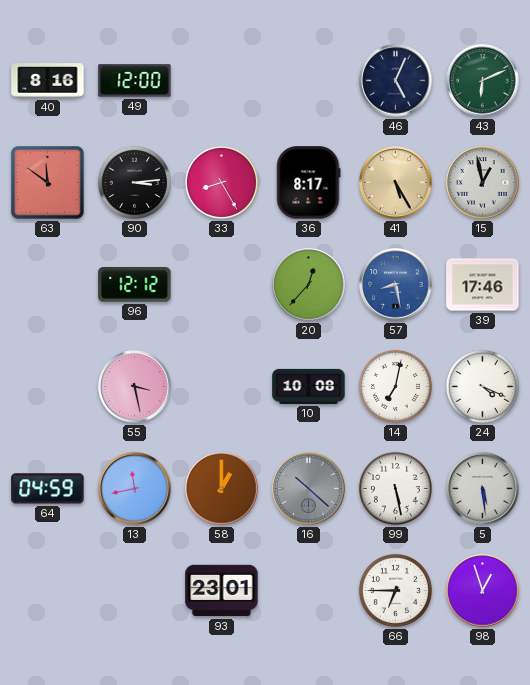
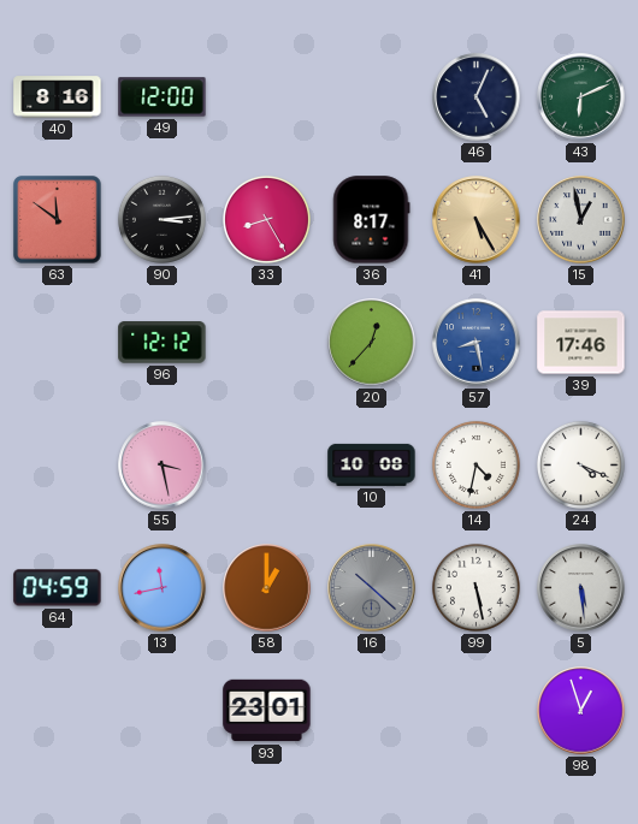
14: 7:02 -> 4:32
66: 6:45 -> none
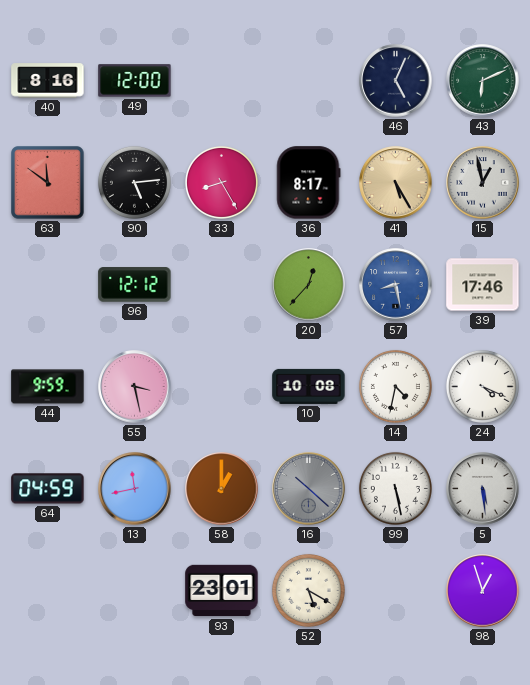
90: 3:14 -> 5:14
44: none -> 9:59
52: none -> 5:20
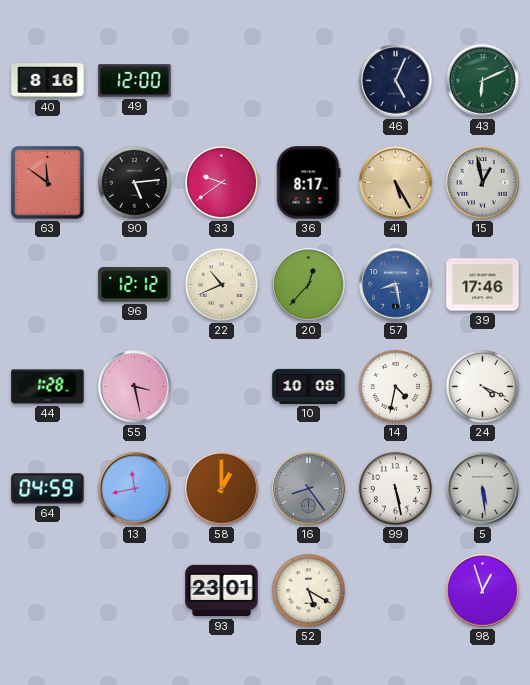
33: 8:25 -> 9:39
22: none -> 10:41
44: 9:59 -> 1:28
16: 10:22 -> 8:24
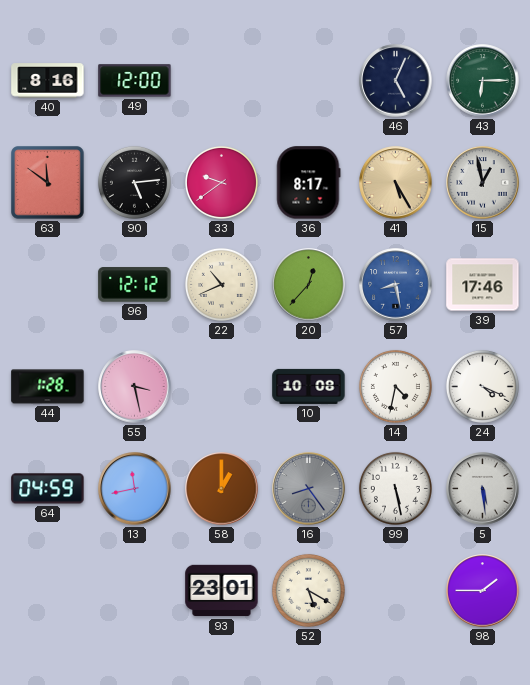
43: 6:11 -> 6:15
98: 12:57 -> 1:45
